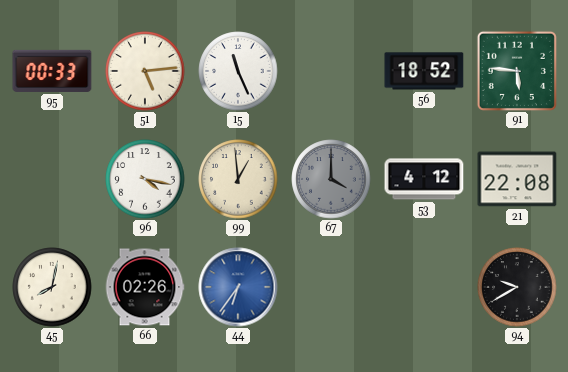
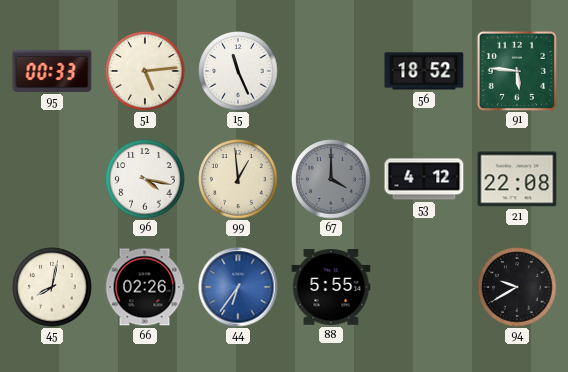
88: none -> 5:55
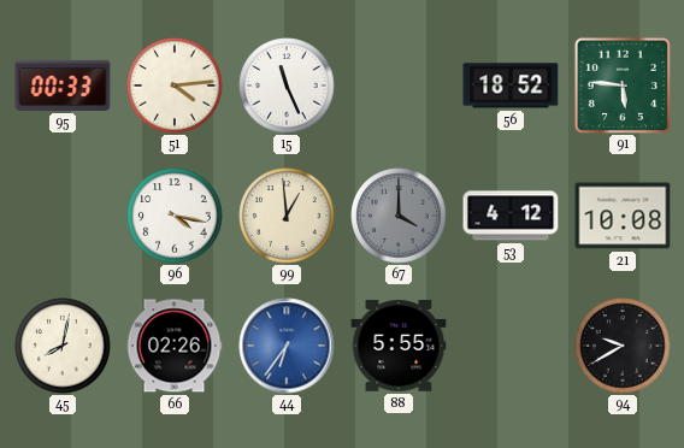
51: 5:14 -> 4:14
21: 22:08 -> 10:08
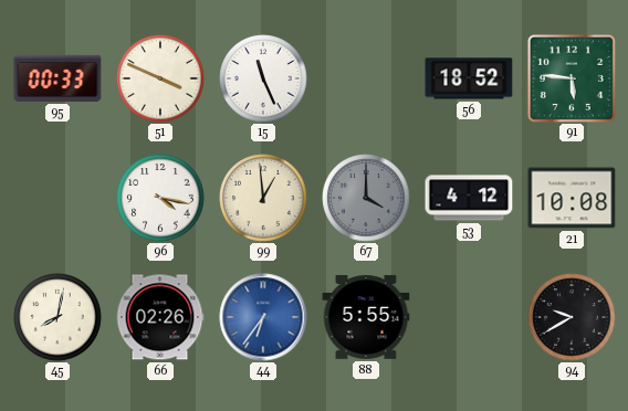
51: 4:14 -> 3:49
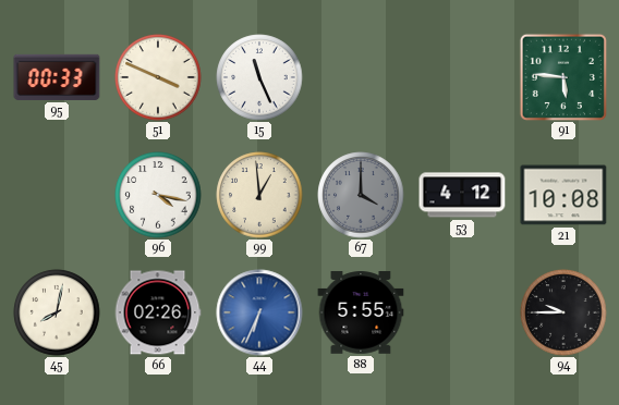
56: 18:52 -> none
44: 6:36 -> 6:34
94: 9:40 -> 9:45
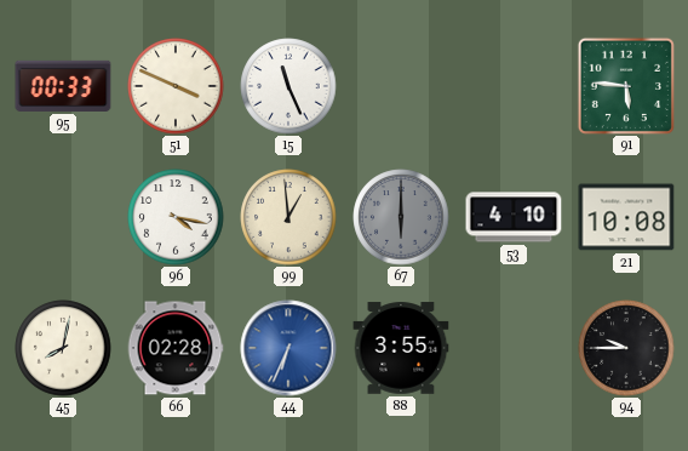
67: 4:00 -> 6:00
53: 4:12 -> 4:10
66: 02:26 -> 02:28
88: 5:55 -> 3:55
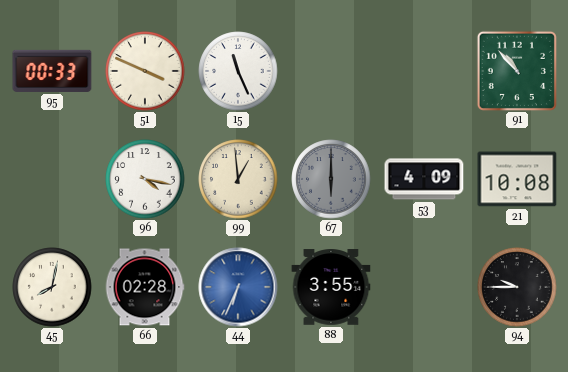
91: 5:46 -> 10:53
53: 4:10 -> 4:09
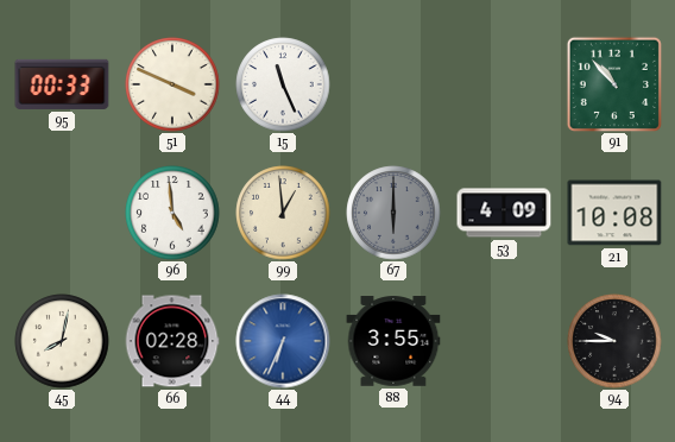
96: 4:17 -> 4:59
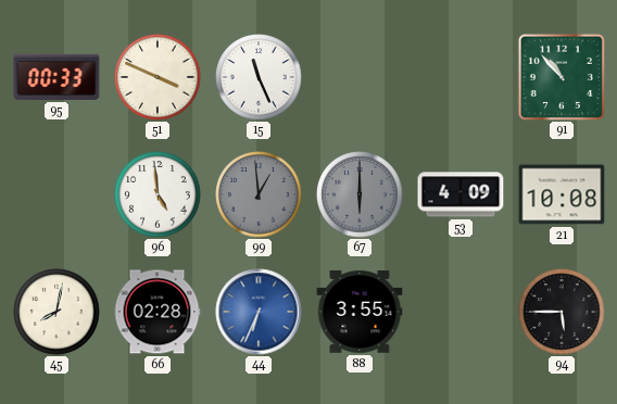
99 dial: cream -> grey
94: 9:45 -> 5:45
